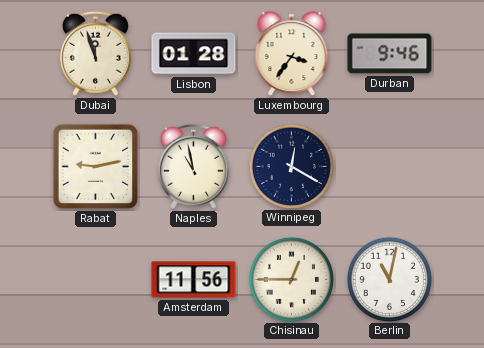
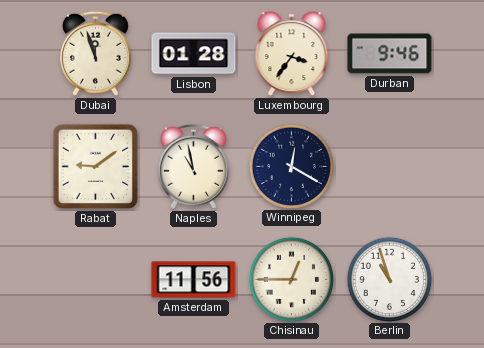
Rabat: 9:13 -> 9:09
Berlin: 11:02 -> 10:57
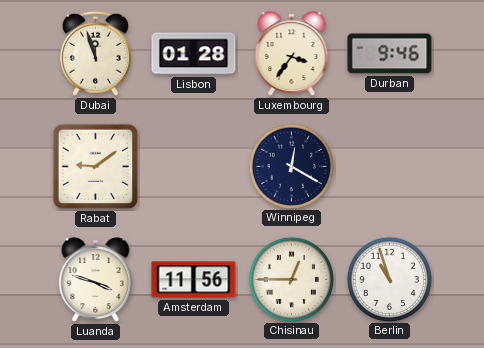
Naples: 10:58 -> none
Luanda: none -> 3:48
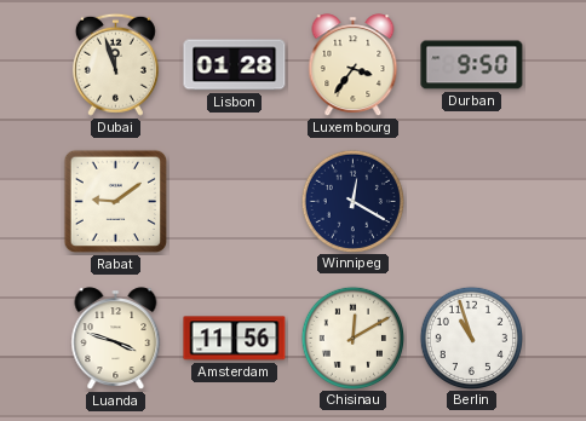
Durban: 9:46 -> 9:50
Chisinau: 12:45 -> 12:10
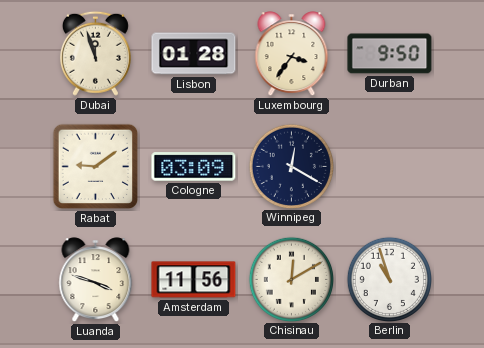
Cologne: none -> 03:09
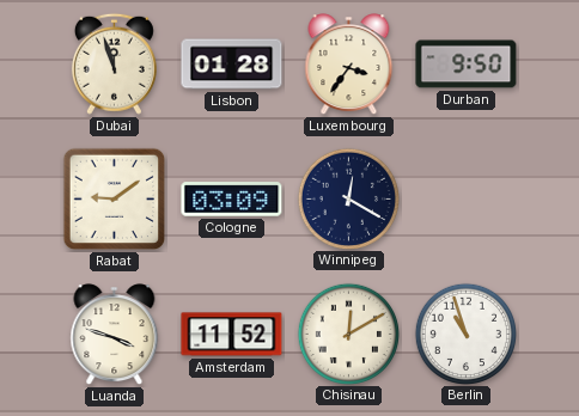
Amsterdam: 11:56 -> 11:52
